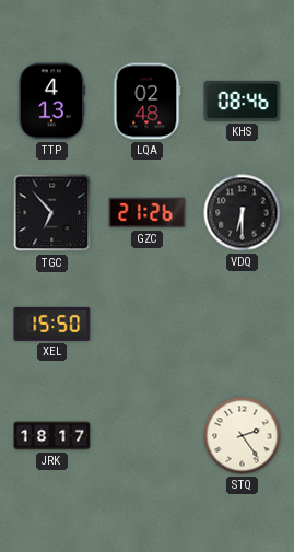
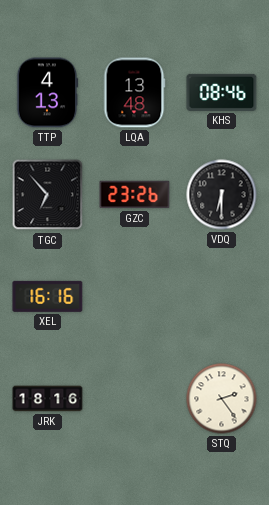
LQA: 02:48 -> 13:48
GZC: 21:26 -> 23:26
XEL: 15:50 -> 16:16
JRK: 18:17 -> 18:16
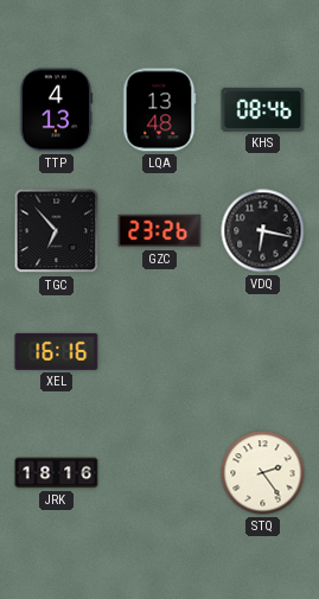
VDQ: 6:30 -> 6:17
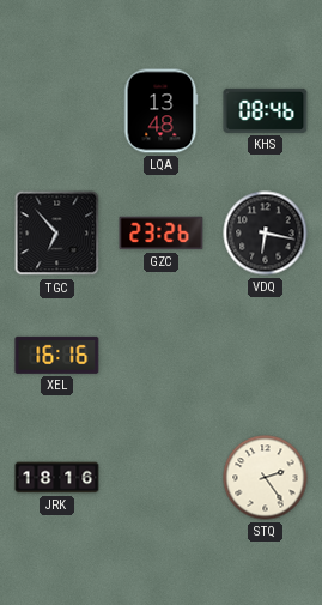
TTP: 4:13 -> none
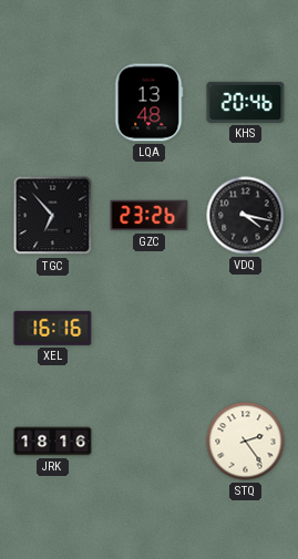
KHS: 08:46 -> 20:46
VDQ: 6:17 -> 4:17
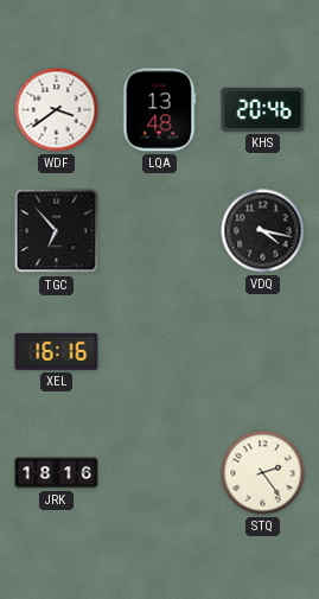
WDF: none -> 3:39
GZC: 23:26 -> none
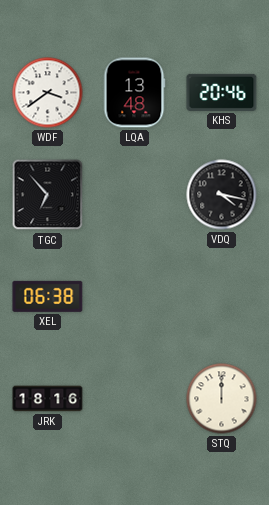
XEL: 16:16 -> 06:38
STQ: 2:24 -> 12:00
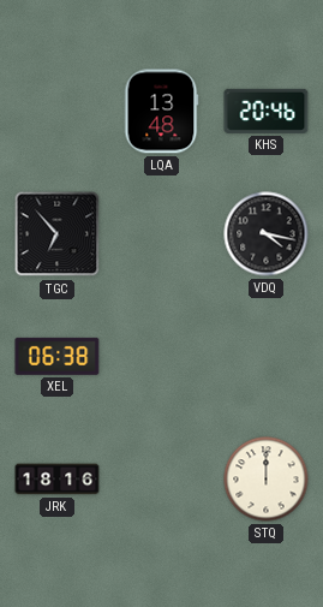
WDF: 3:39 -> none
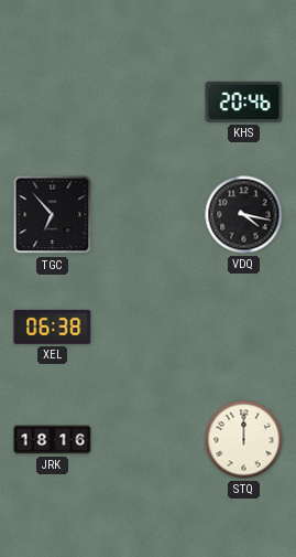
LQA: 13:48 -> none
